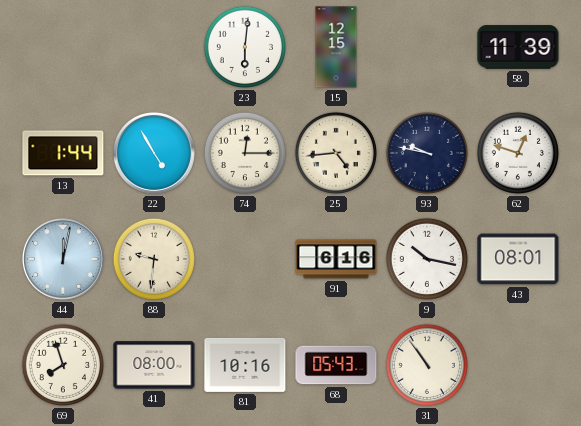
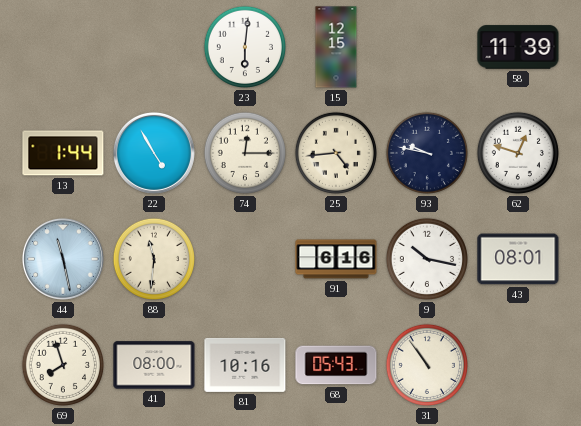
44: 12:02 -> 11:28
88: 9:31 -> 11:31
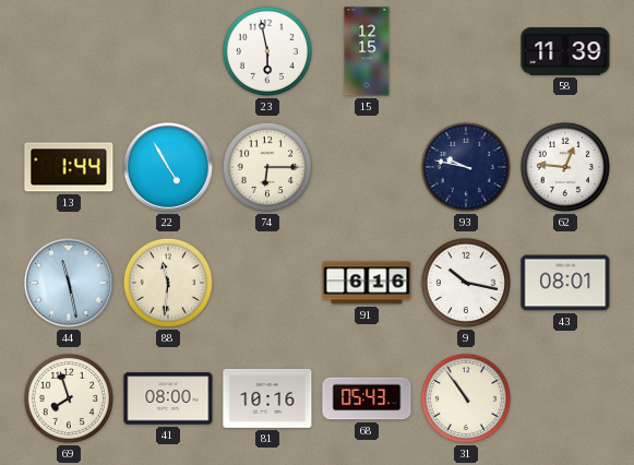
23: 6:01 -> 5:58
74: 12:15 -> 6:15
25: 4:44 -> none
62: 12:48 -> 12:46
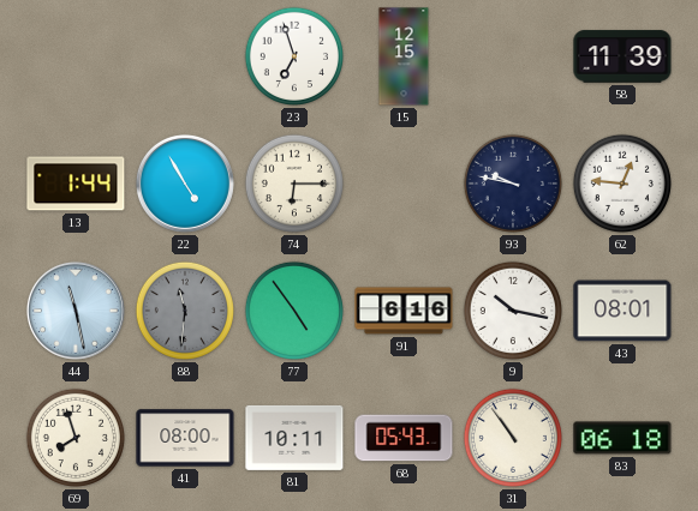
23: 5:58 -> 6:57
88 dial: cream -> grey
77: none -> 4:54
81: 10:16 -> 10:11
83: none -> 06:18
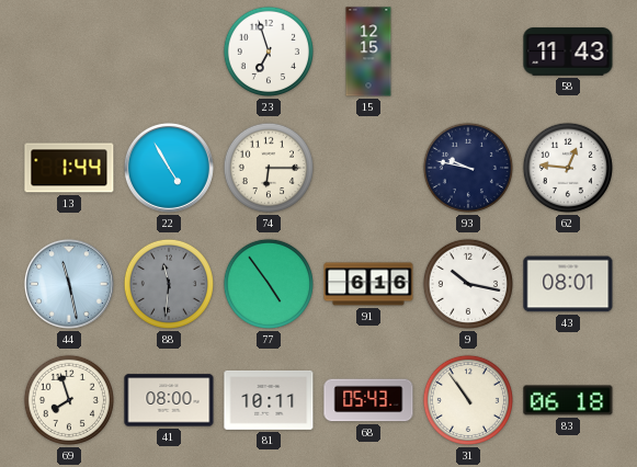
58: 11:39 -> 11:43
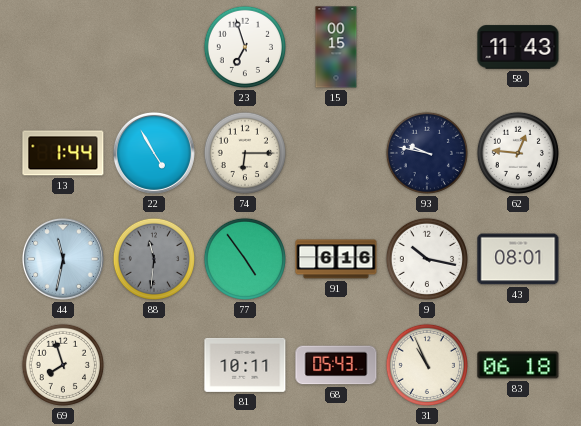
15: 12:15 -> 00:15
44: 11:28 -> 11:32
41: 08:00 -> none
31: 10:54 -> 10:56
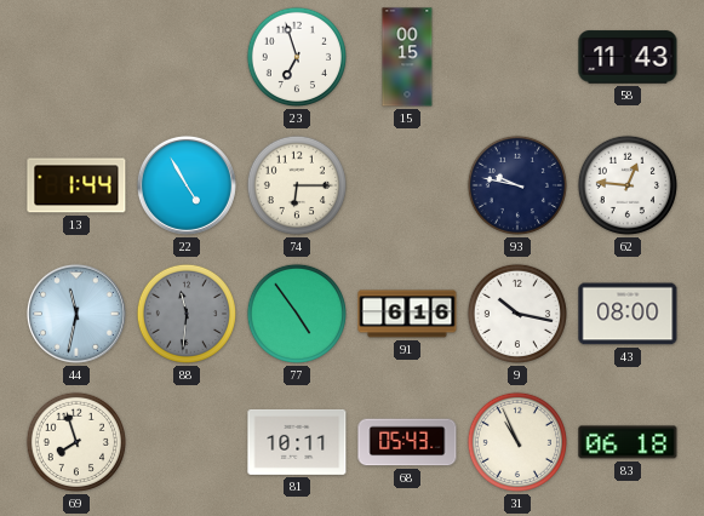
43: 08:01 -> 08:00
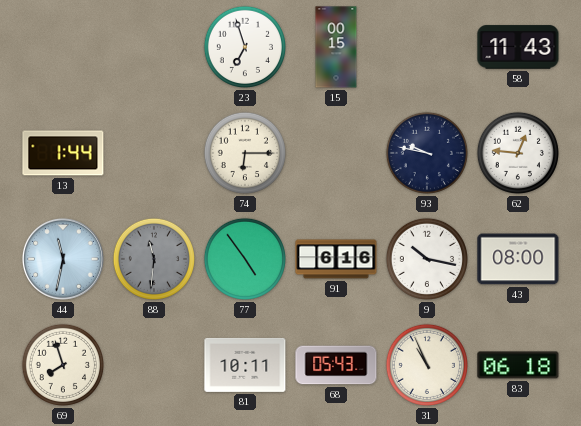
22: 4:55 -> none
